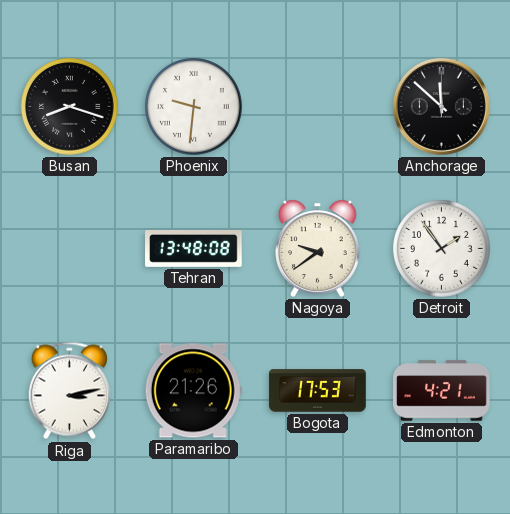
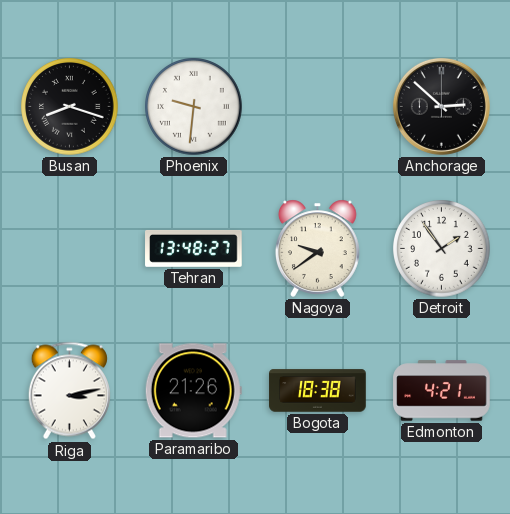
Anchorage: 11:52 -> 2:52
Tehran: 13:48:08 -> 13:48:27
Bogota: 17:53 -> 18:38
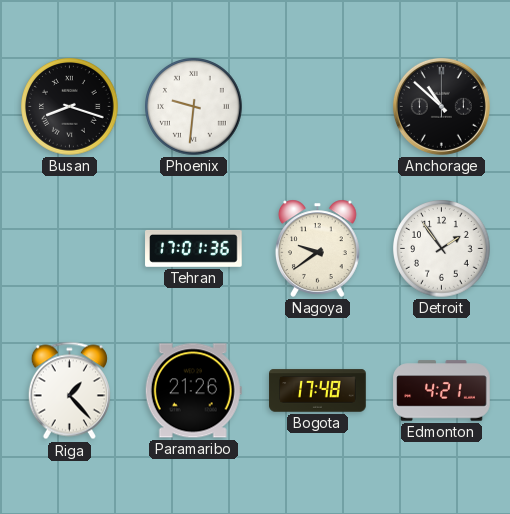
Anchorage: 2:52 -> 10:52
Tehran: 13:48 -> 17:01
Riga: 3:13 -> 1:23
Bogota: 18:38 -> 17:48
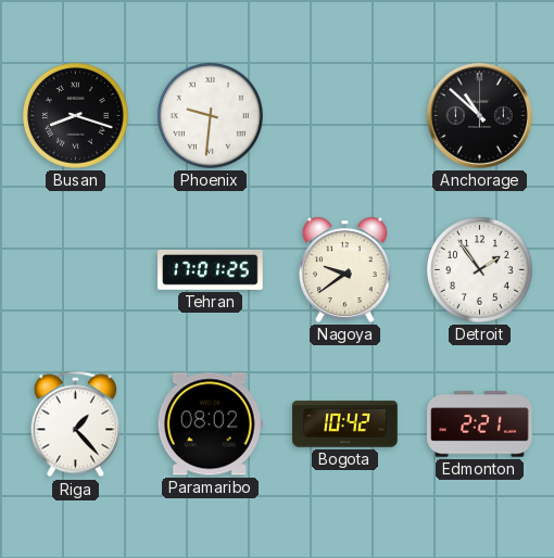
Tehran: 17:01:36 -> 17:01:25
Paramaribo: 21:26 -> 08:02
Bogota: 17:48 -> 10:42
Edmonton: 4:21 -> 2:21
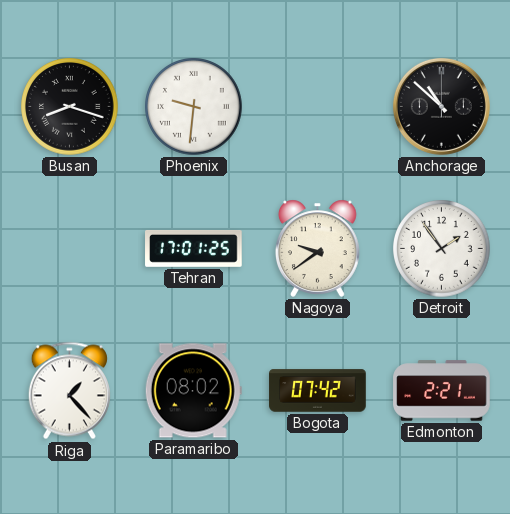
Bogota: 10:42 -> 07:42
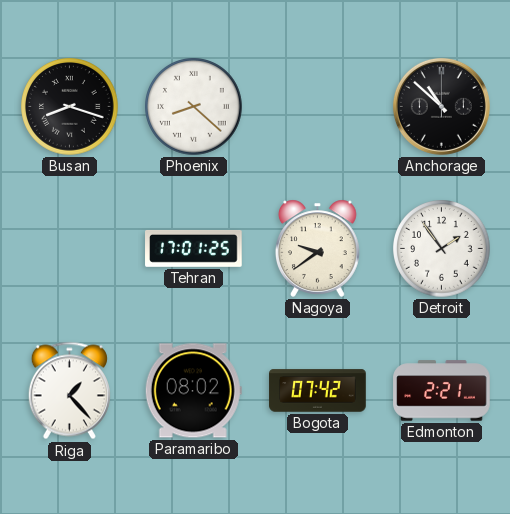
Phoenix: 9:31 -> 8:22
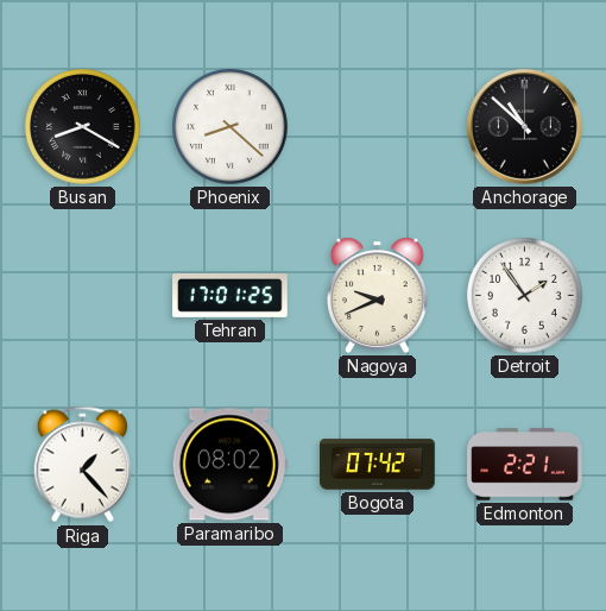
Busan: 8:18 -> 8:20
Nagoya: 9:39 -> 9:41
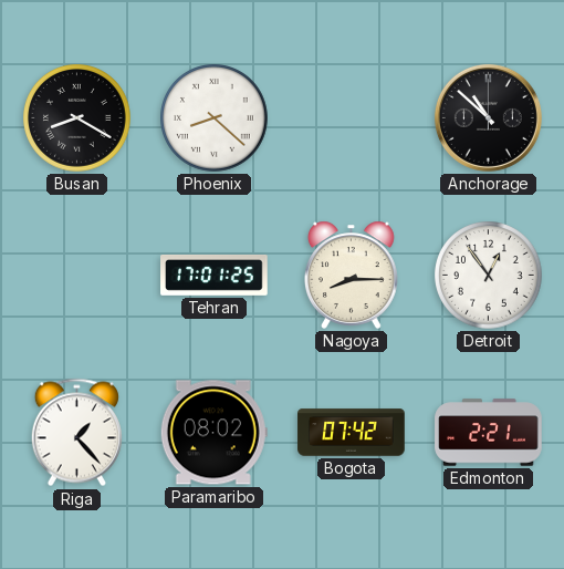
Nagoya: 9:41 -> 8:15
Detroit: 1:54 -> 12:54
